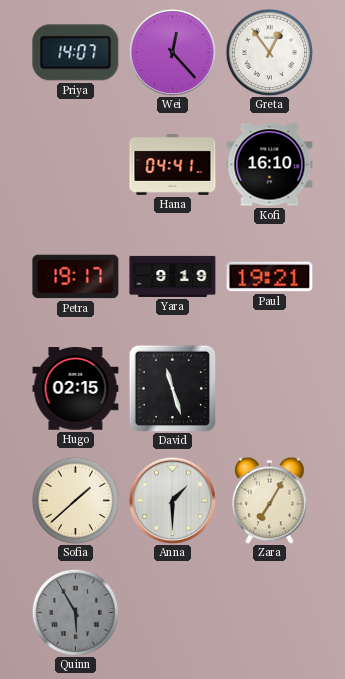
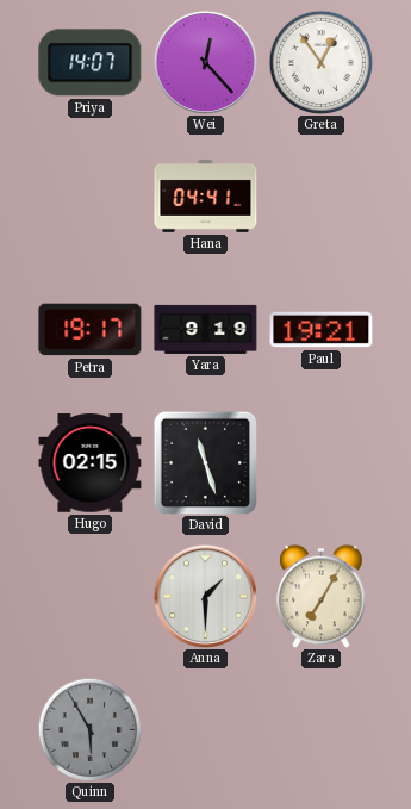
Kofi: 16:10 -> none
Sofia: 1:38 -> none
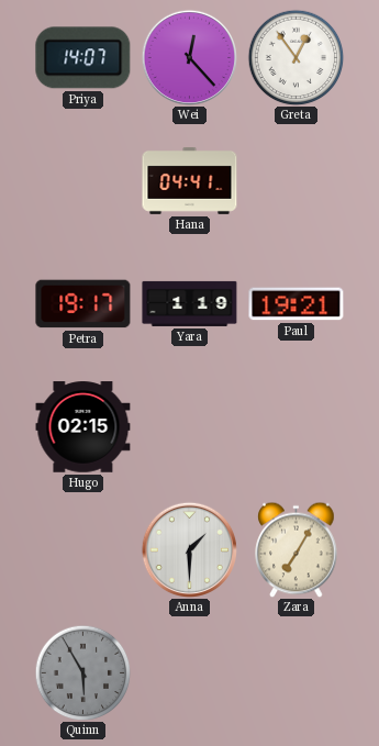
Yara: 9:19 -> 1:19
David: 11:27 -> none
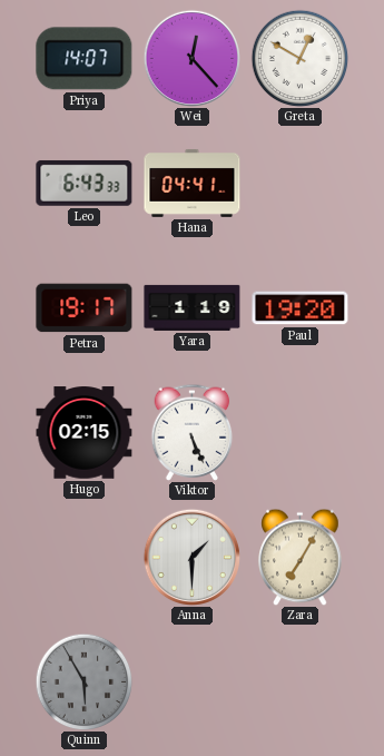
Greta: 12:54 -> 12:50
Leo: none -> 6:43
Paul: 19:21 -> 19:20
Viktor: none -> 5:26
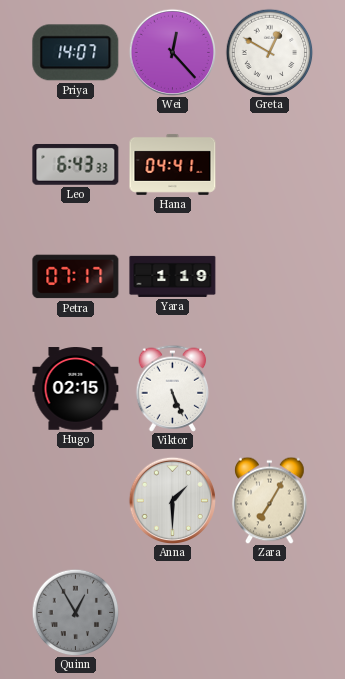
Petra: 19:17 -> 07:17
Paul: 19:20 -> none
Quinn: 5:55 -> 12:55
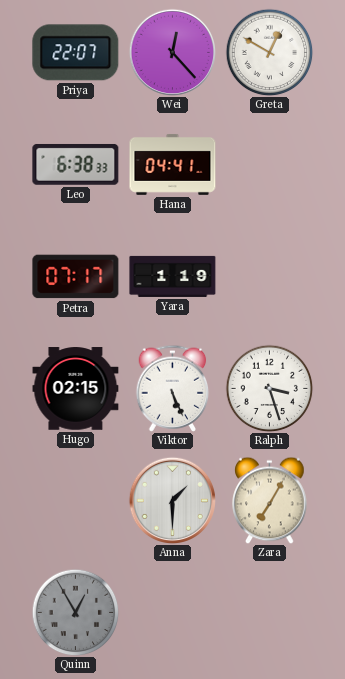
Priya: 14:07 -> 22:07
Leo: 6:43 -> 6:38
Ralph: none -> 3:27
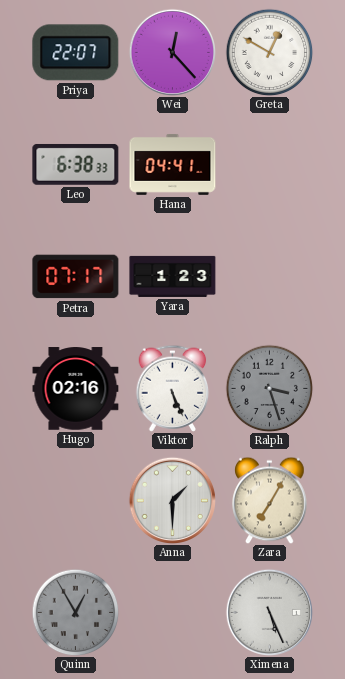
Yara: 1:19 -> 1:23
Hugo: 02:15 -> 02:16
Ralph dial: white -> grey
Ximena: none -> 5:26
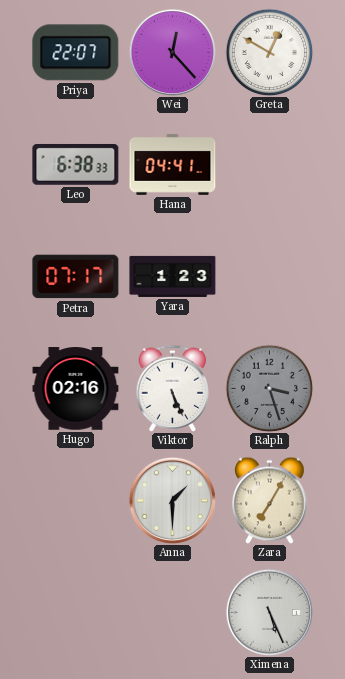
Quinn: 12:55 -> none
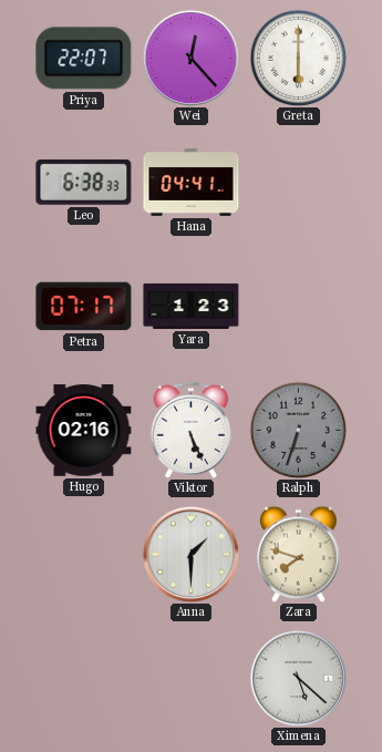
Greta: 12:50 -> 6:00
Ralph: 3:27 -> 6:33
Zara: 7:05 -> 7:48
Ximena: 5:26 -> 5:22
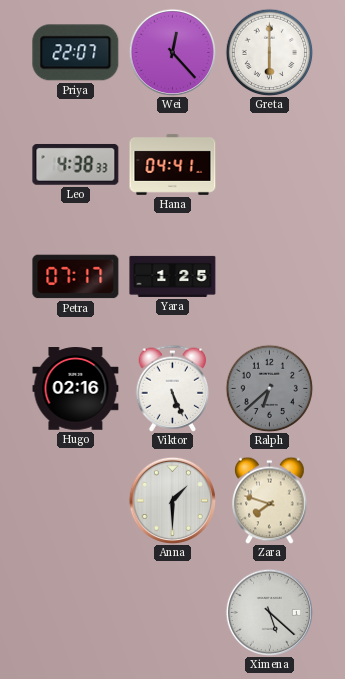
Leo: 6:38 -> 4:38
Yara: 1:23 -> 1:25
Ralph: 6:33 -> 6:38
